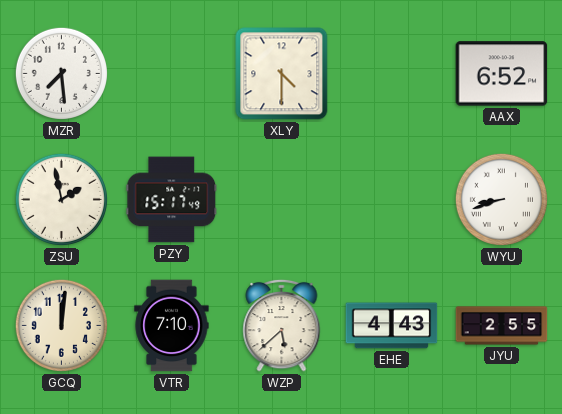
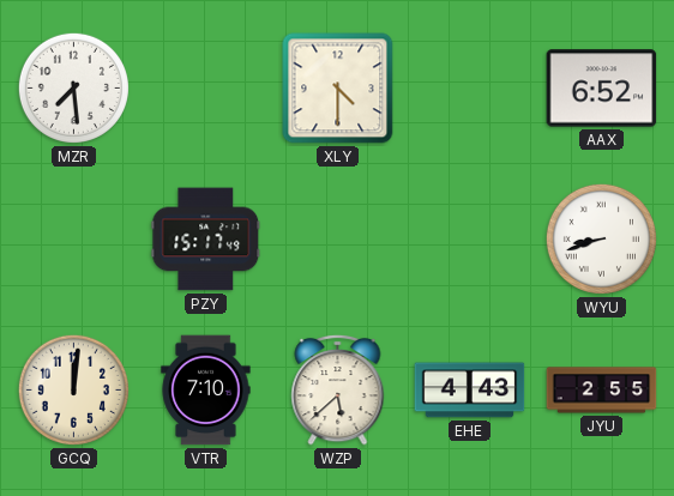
ZSU: 1:58 -> none
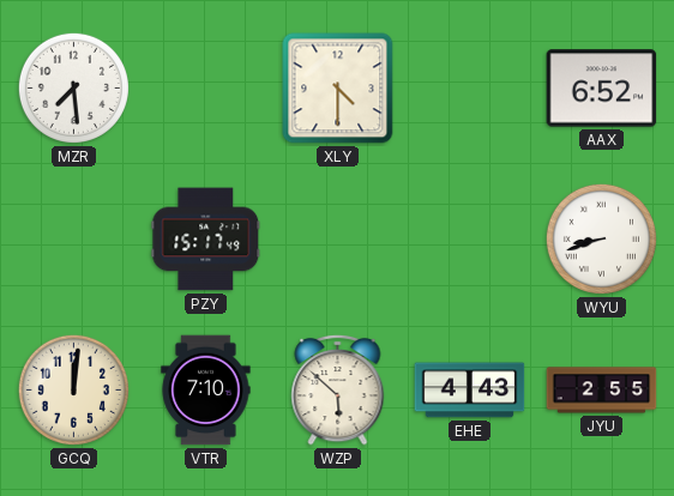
WZP: 5:38 -> 5:52
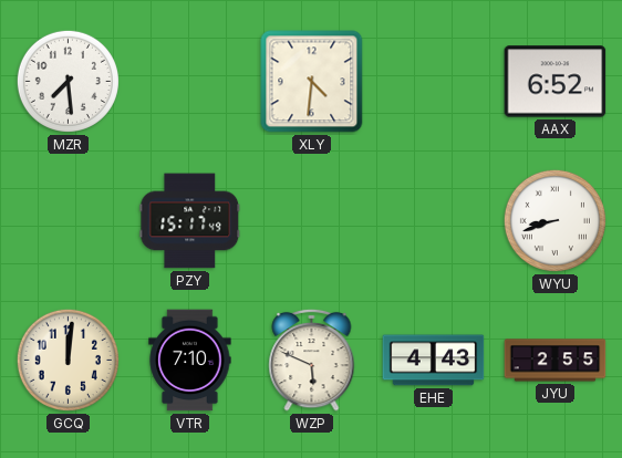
XLY: 4:30 -> 4:31
WZP: 5:52 -> 5:49
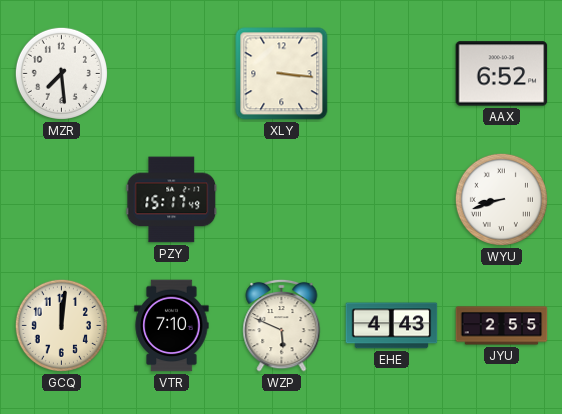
XLY: 4:31 -> 3:16
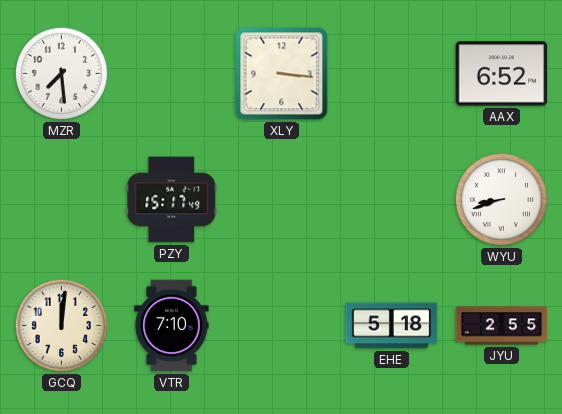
WZP: 5:49 -> none
EHE: 4:43 -> 5:18
